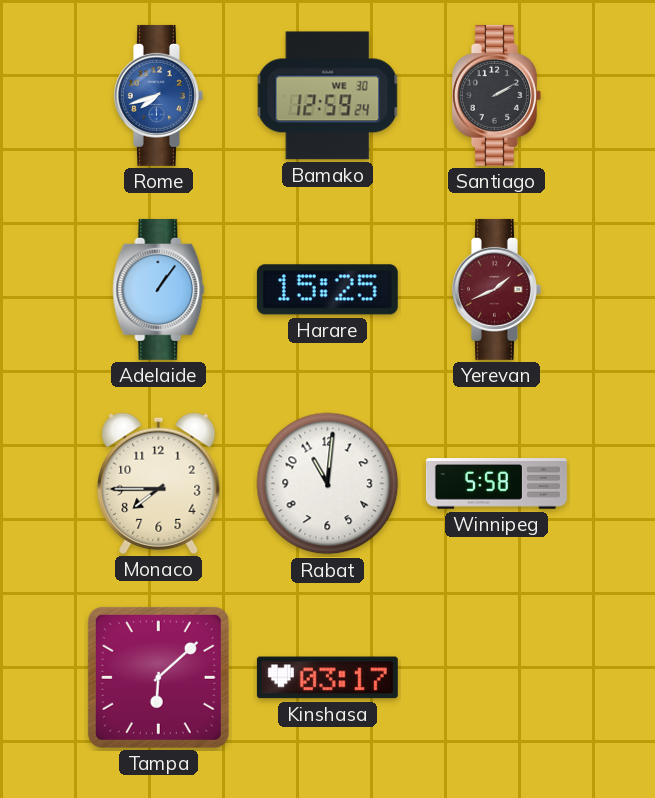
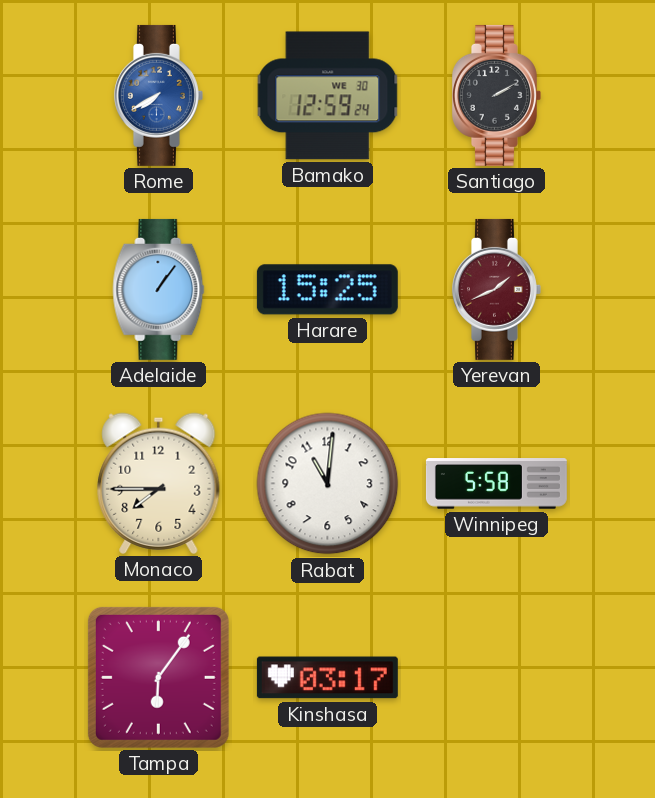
Rome: 7:42 -> 7:40
Tampa: 6:08 -> 6:06
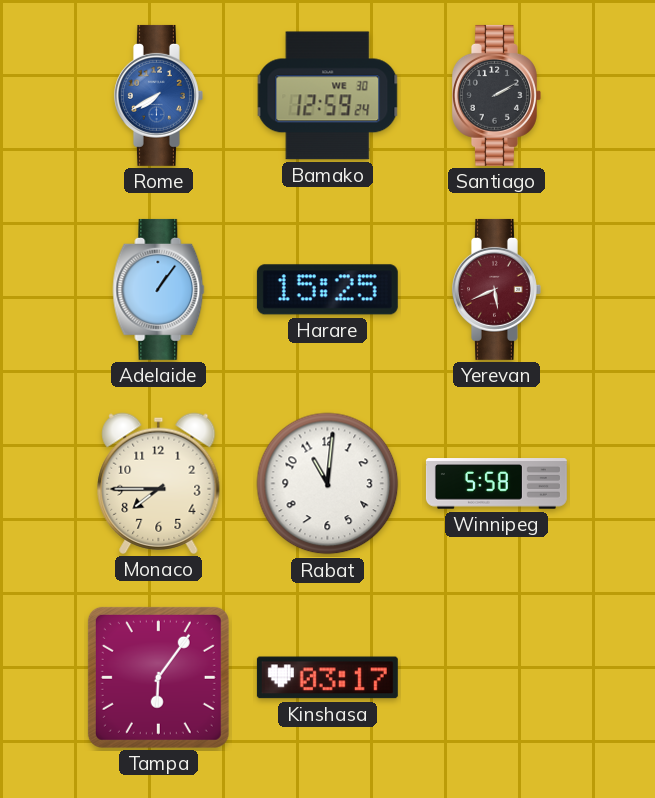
Yerevan: 1:41 -> 5:41
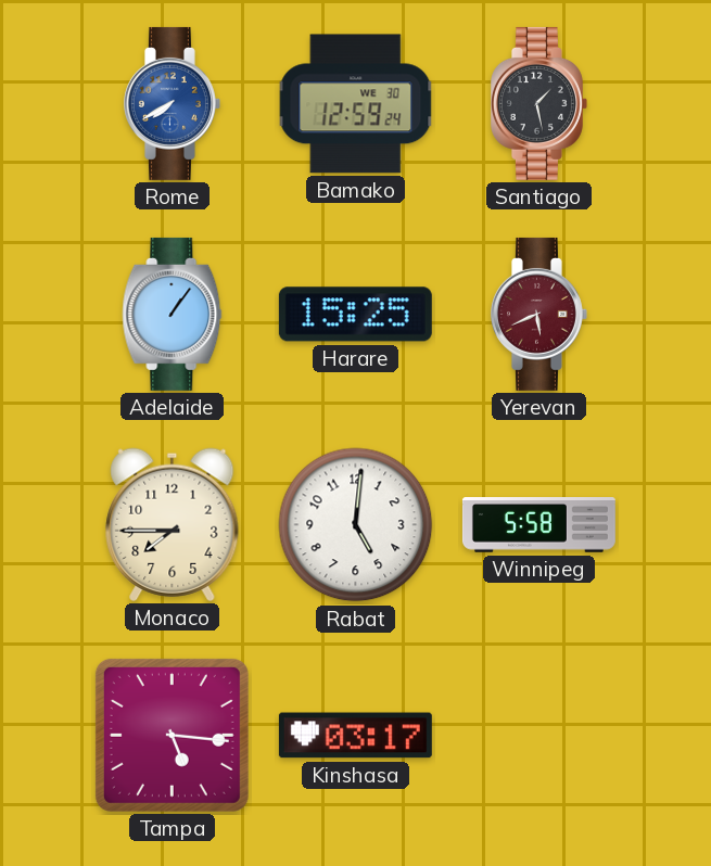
Santiago: 2:10 -> 1:28
Rabat: 11:01 -> 5:01
Tampa: 6:06 -> 5:16
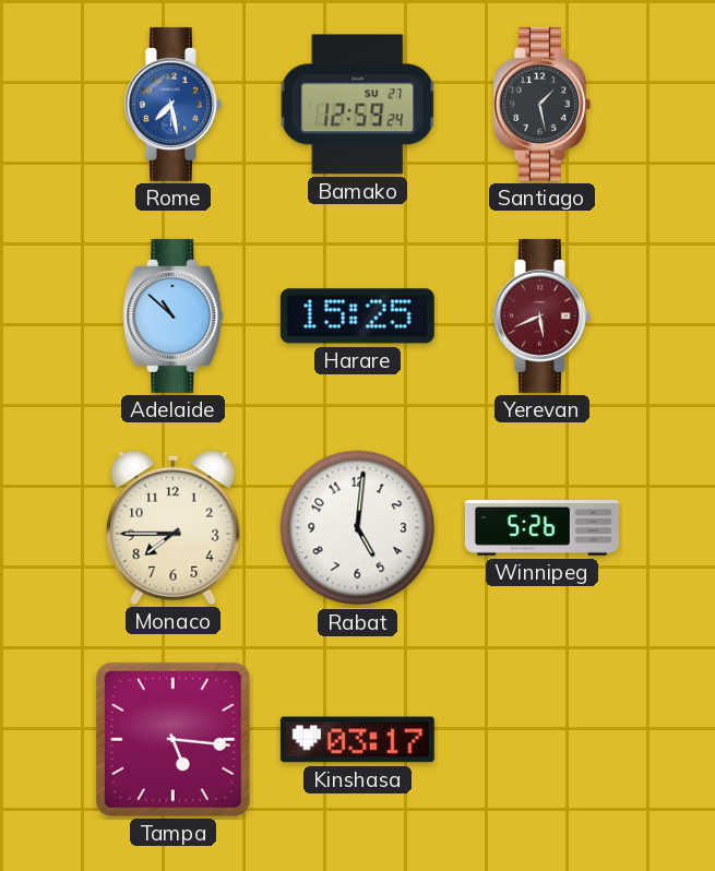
Rome: 7:40 -> 7:28
Bamako date: WE 30 -> SU 27
Adelaide: 1:06 -> 10:52
Winnipeg: 5:58 -> 5:26
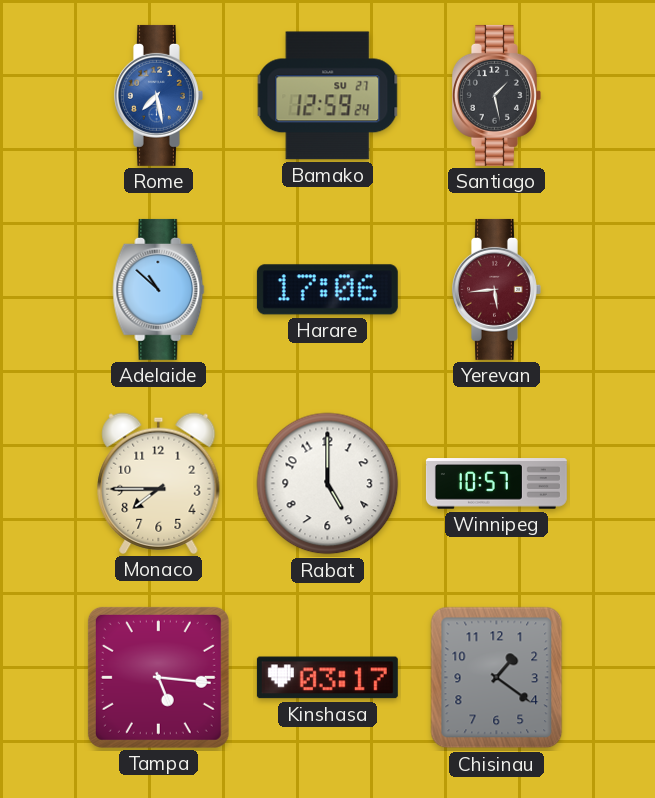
Harare: 15:25 -> 17:06
Yerevan: 5:41 -> 5:44
Rabat: 5:01 -> 5:00
Winnipeg: 5:26 -> 10:57
Chisinau: none -> 1:21
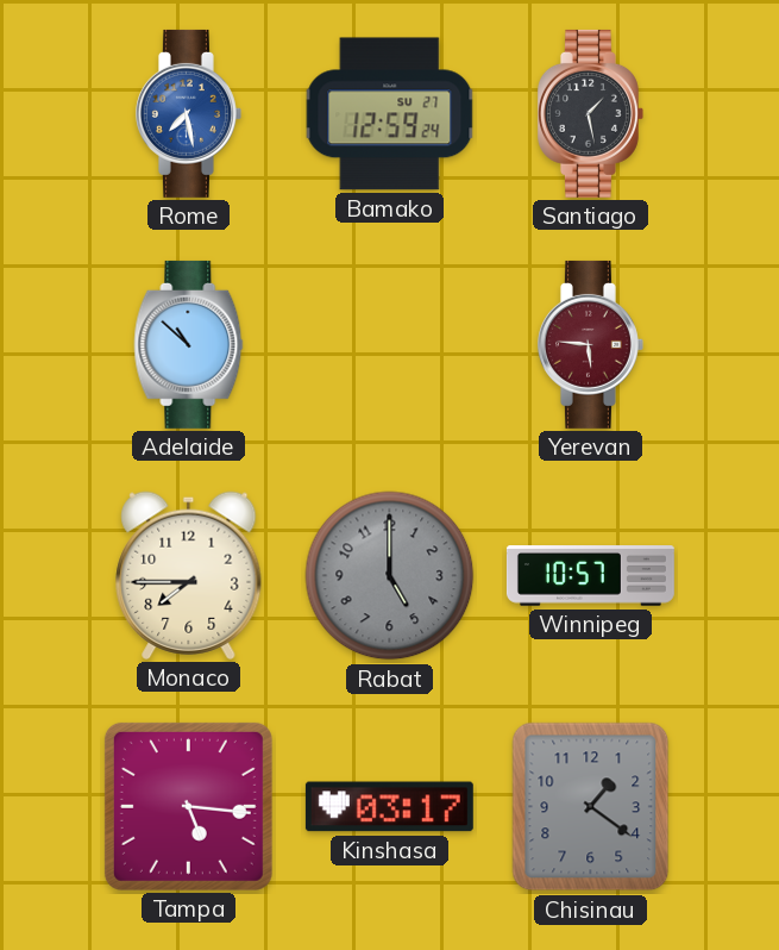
Harare: 17:06 -> none
Yerevan: 5:44 -> 5:46
Rabat dial: white -> grey
